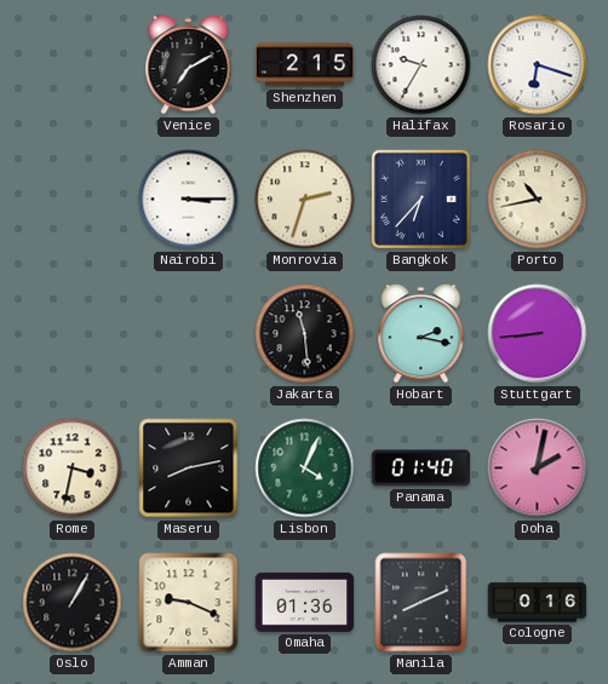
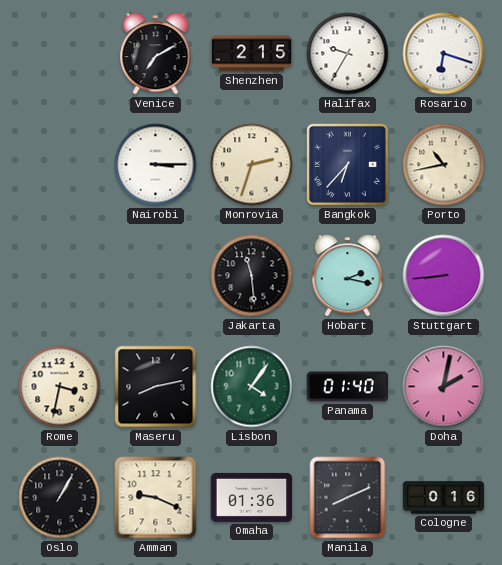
Lisbon: 4:04 -> 4:06
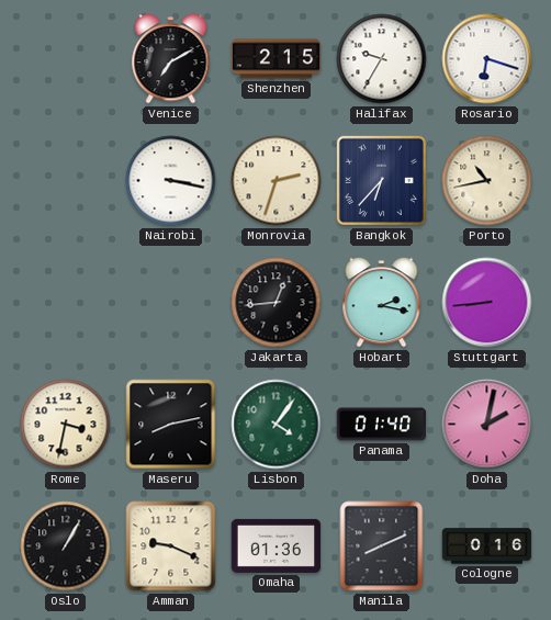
Nairobi: 3:15 -> 3:17
Jakarta: 11:29 -> 12:44
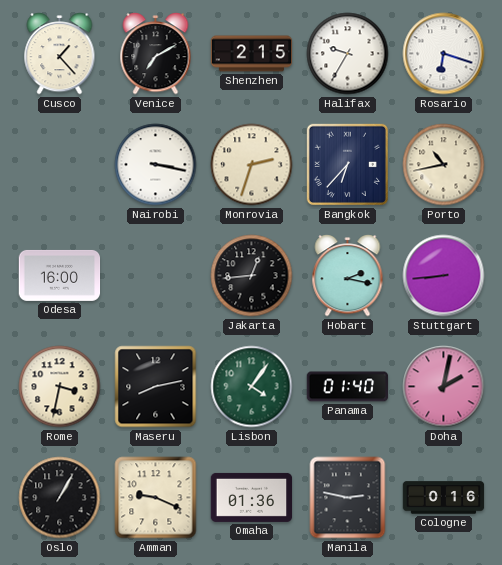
Cusco: none -> 1:23
Odesa: none -> 16:00
Manila: 8:11 -> 2:47
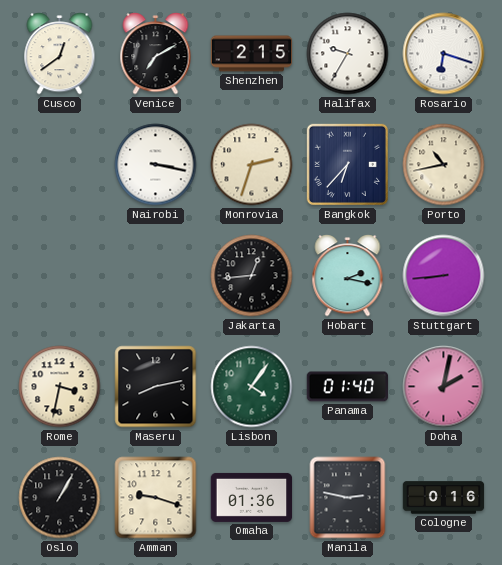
Cusco: 1:23 -> 12:39
Odesa: 16:00 -> none
Amman: 9:19 -> 9:18
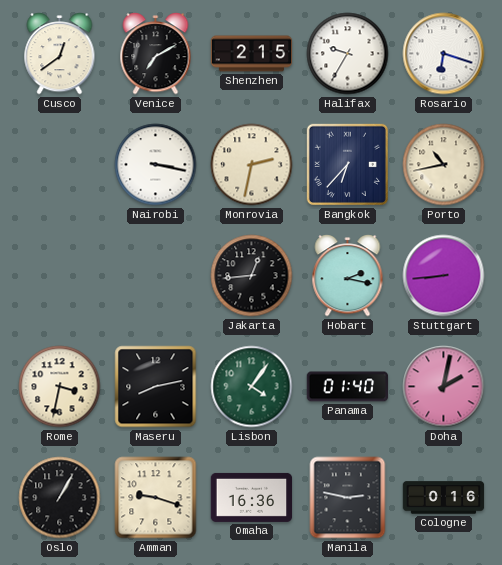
Monrovia: 2:33 -> 2:32
Omaha: 01:36 -> 16:36
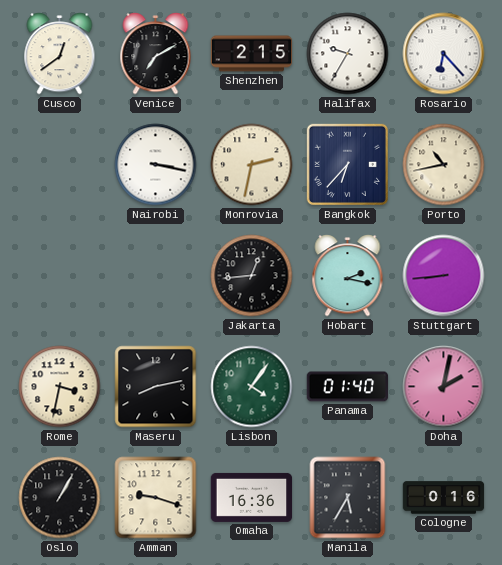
Rosario: 6:18 -> 6:23
Manila: 2:47 -> 5:35
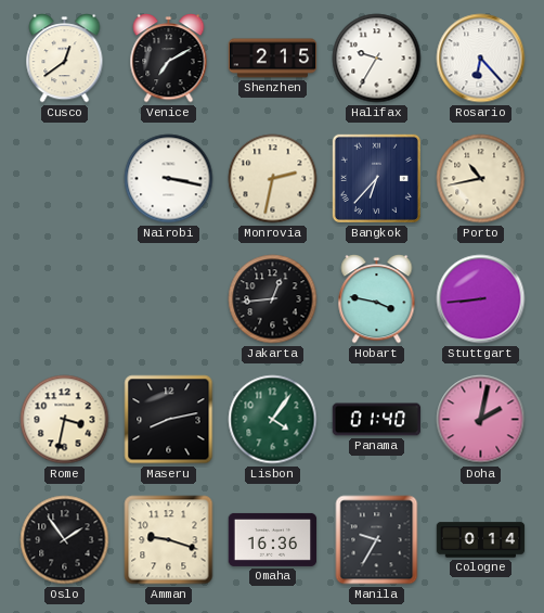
Hobart: 2:17 -> 3:47
Oslo: 1:05 -> 1:54
Manila: 5:35 -> 9:35
Cologne: 0:16 -> 0:14
